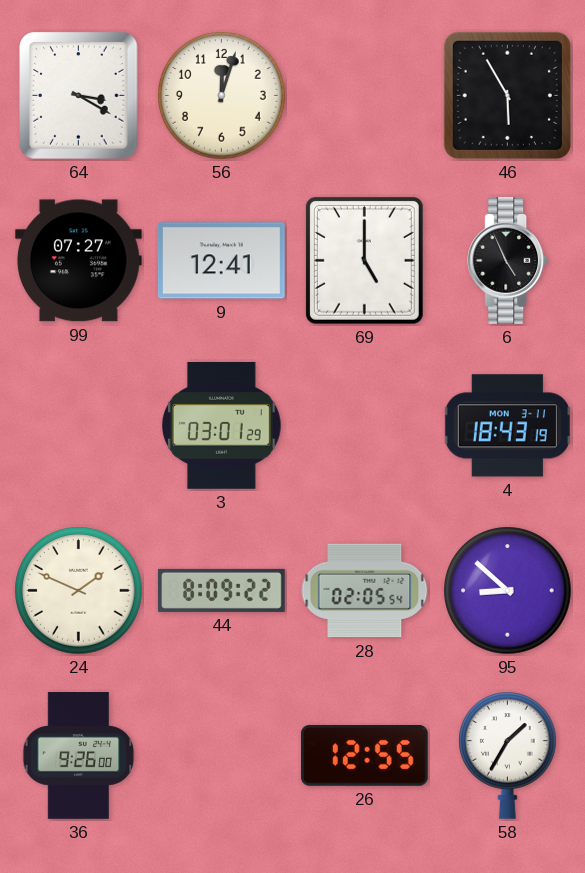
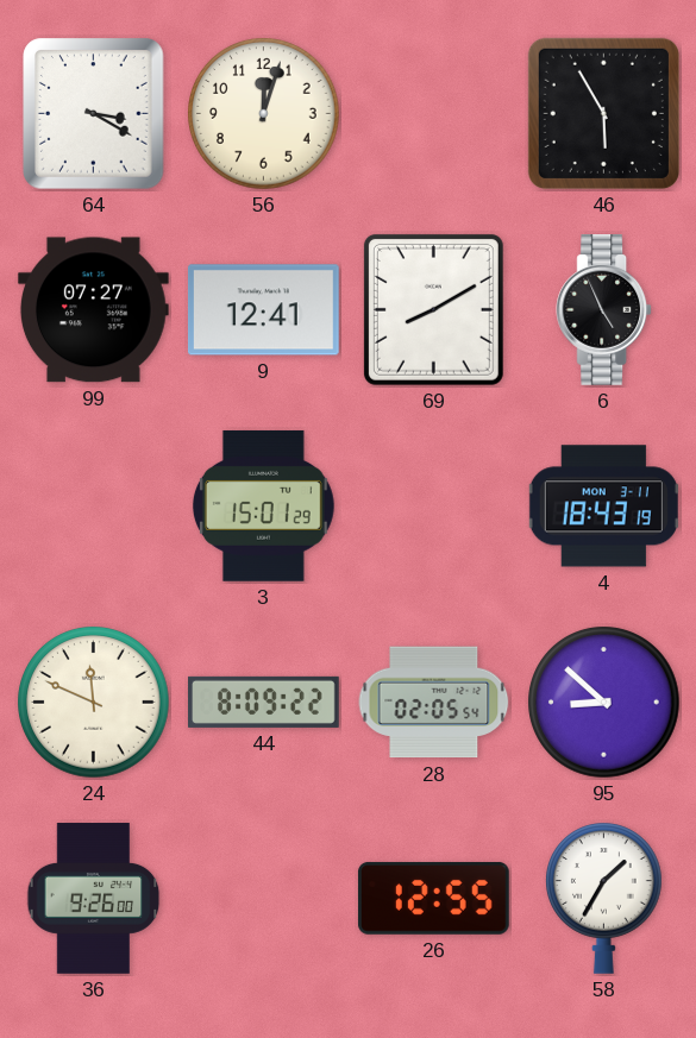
69: 5:00 -> 8:10
3: 03:01 -> 15:01
24: 1:49 -> 11:49
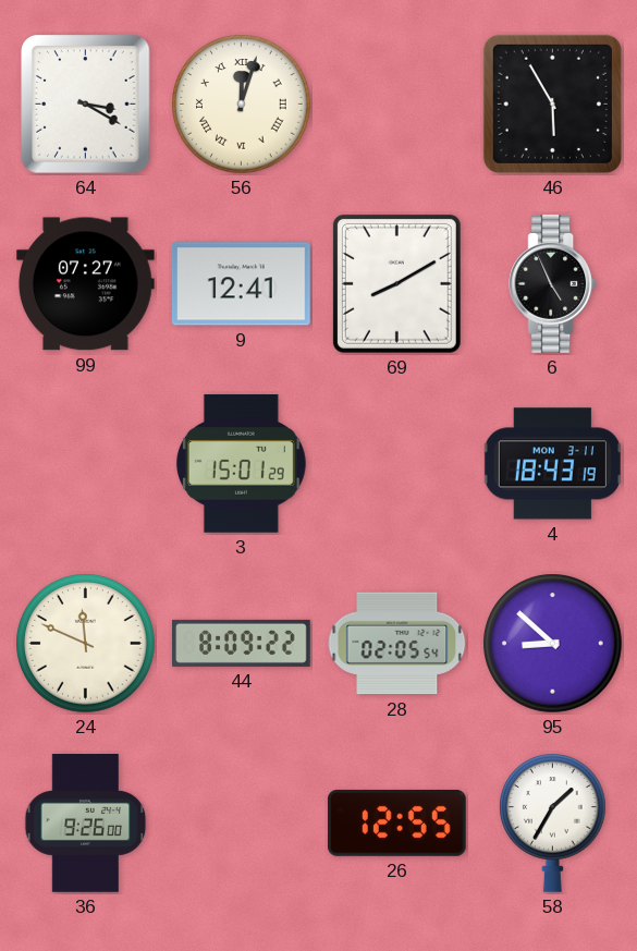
56 numerals: Arabic -> Roman
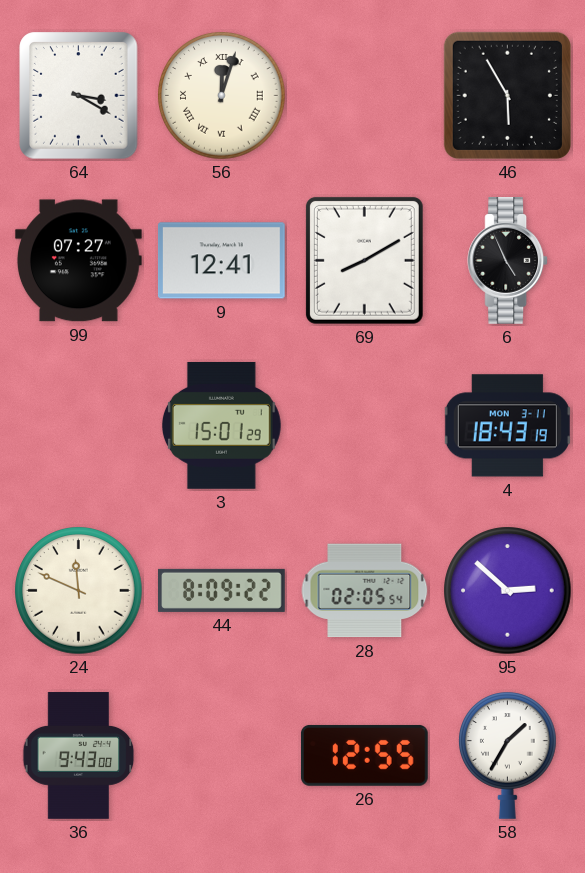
95: 8:52 -> 2:52
36: 9:26 -> 9:43
